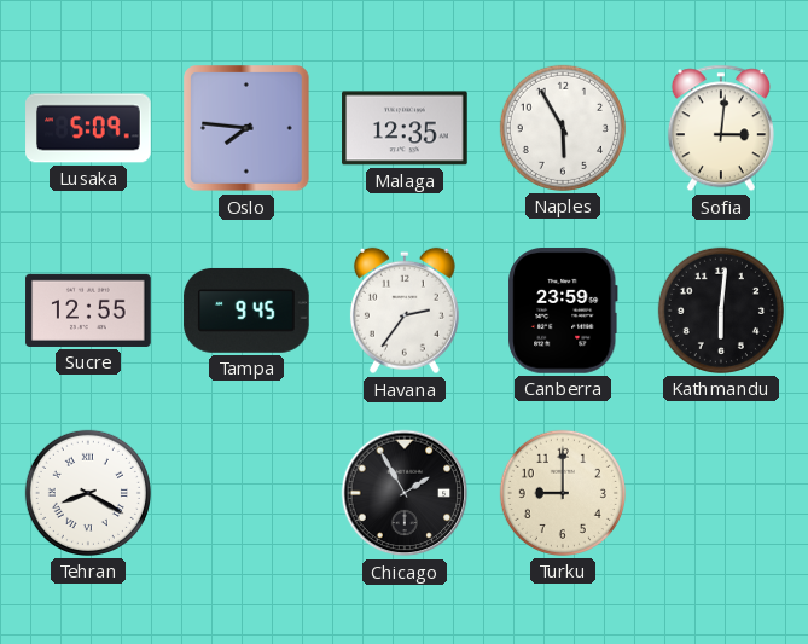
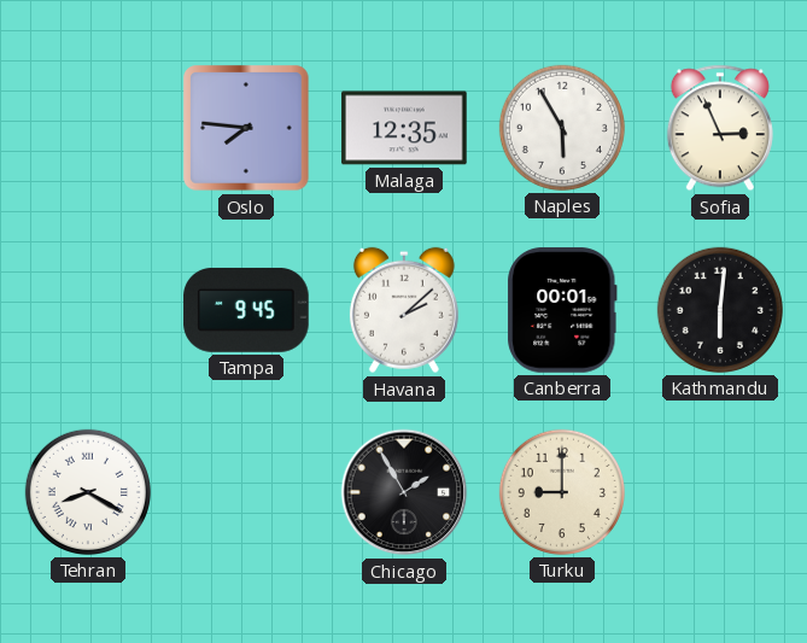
Lusaka: 5:09 -> none
Sofia: 3:01 -> 2:56
Sucre: 12:55 -> none
Havana: 2:36 -> 2:08
Canberra: 23:59 -> 00:01
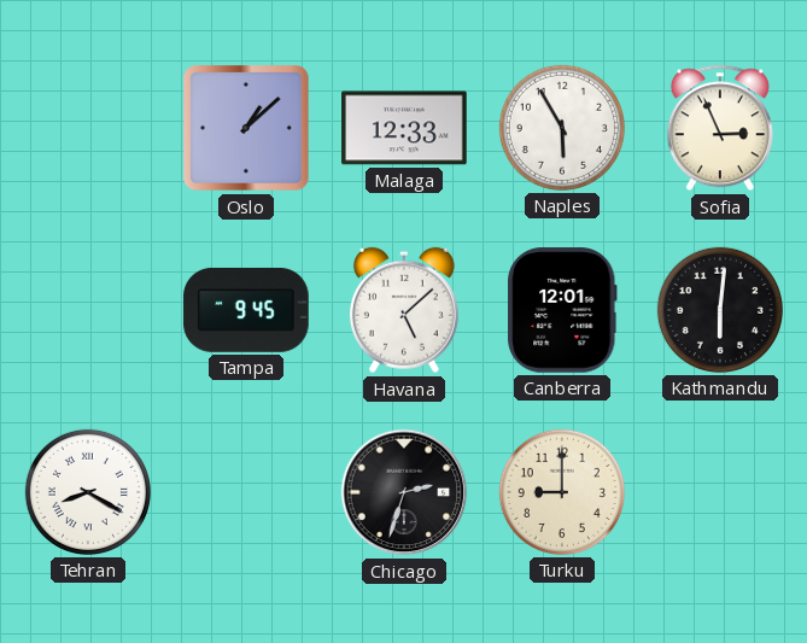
Oslo: 7:46 -> 1:08
Malaga: 12:35 -> 12:33
Havana: 2:08 -> 5:08
Canberra: 00:01 -> 12:01
Chicago: 1:55 -> 2:33
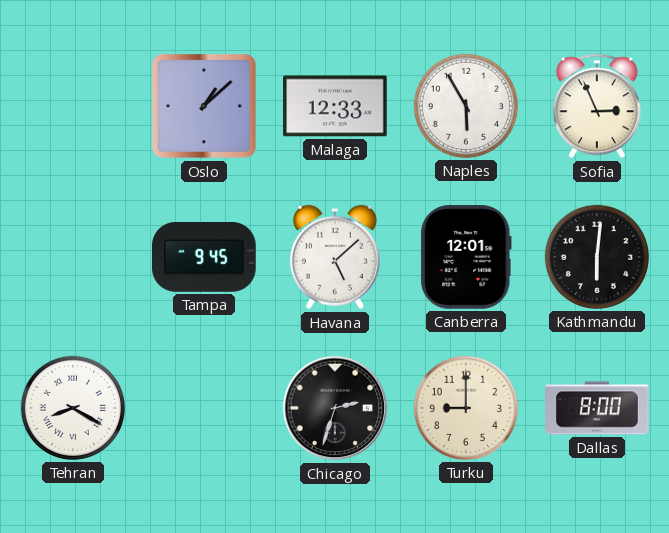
Dallas: none -> 8:00
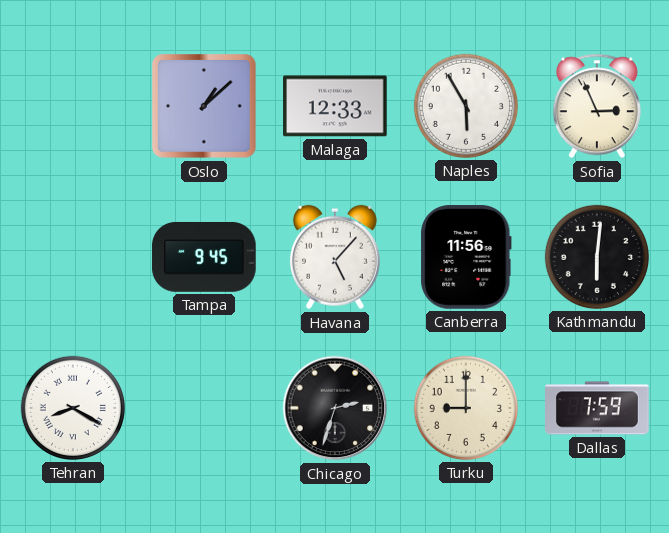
Havana: 5:08 -> 5:07
Canberra: 12:01 -> 11:56
Dallas: 8:00 -> 7:59
